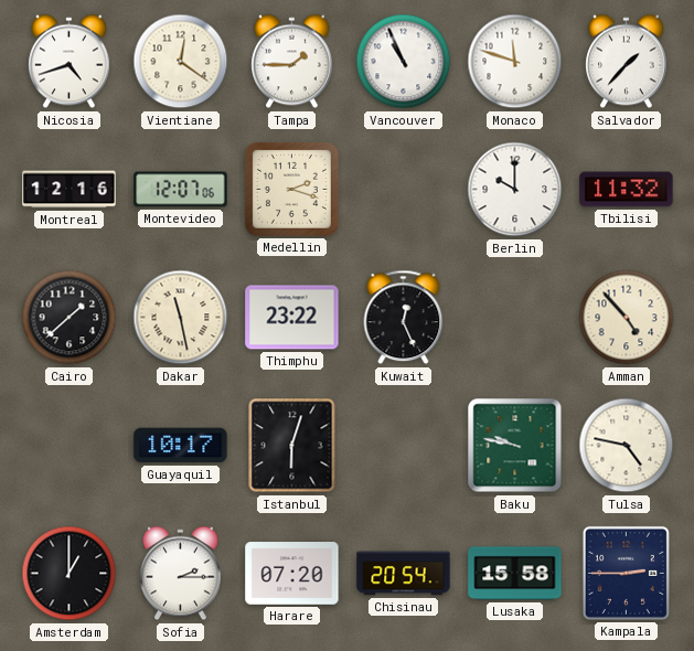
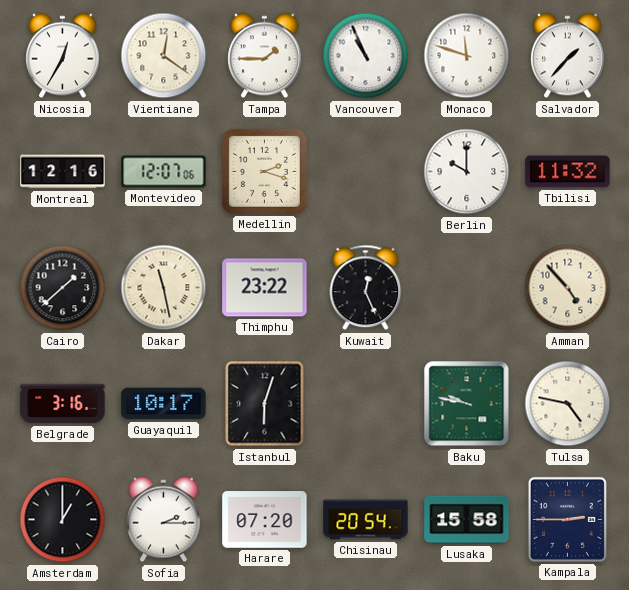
Nicosia: 4:42 -> 12:35
Belgrade: none -> 3:16
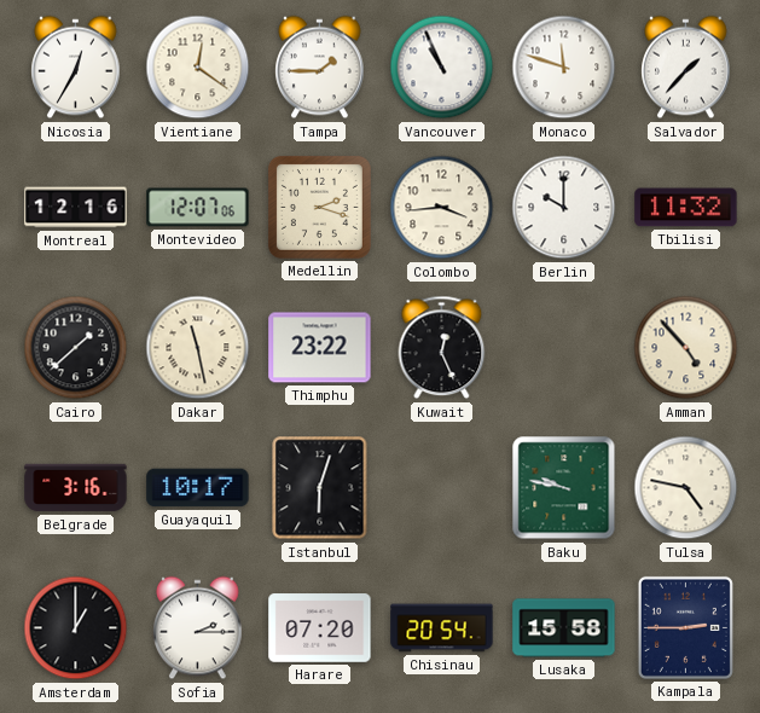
Colombo: none -> 3:44
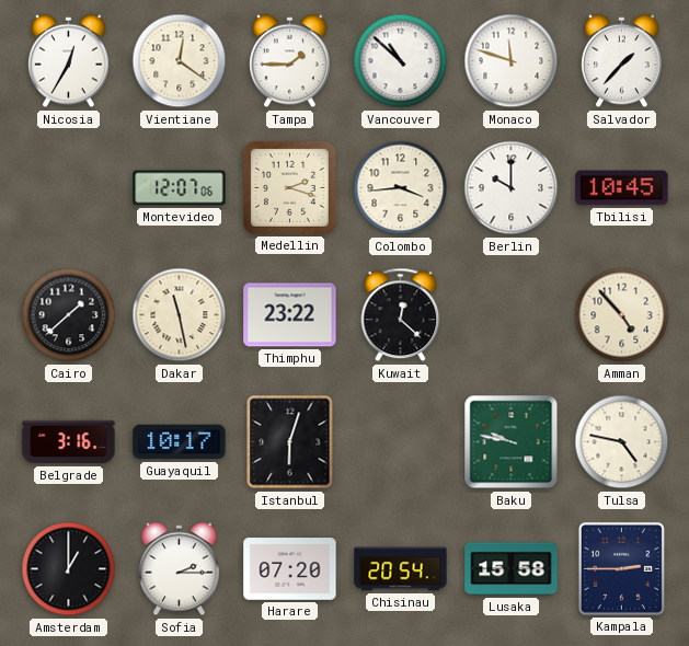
Vancouver: 10:56 -> 10:52
Montreal: 12:16 -> none
Tbilisi: 11:32 -> 10:45
Kuwait: 12:26 -> 12:22
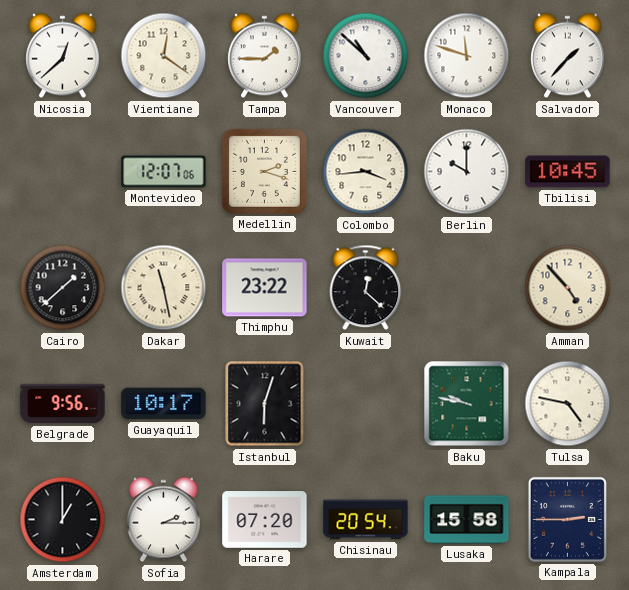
Nicosia: 12:35 -> 12:38
Belgrade: 3:16 -> 9:56
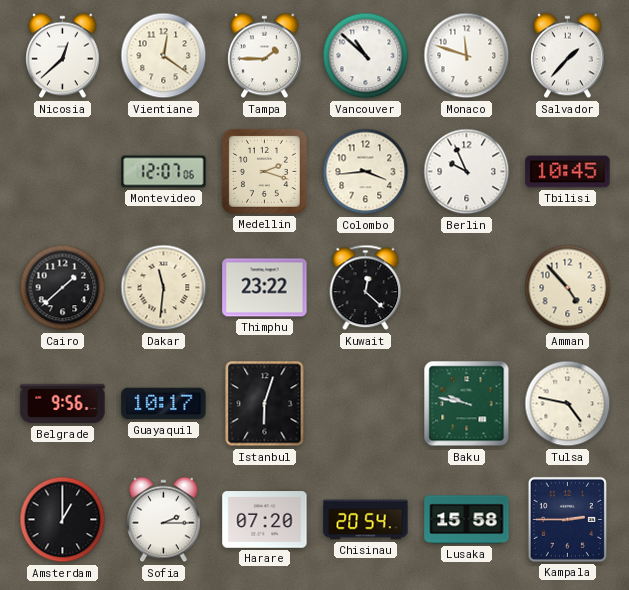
Berlin: 10:00 -> 9:56
Dakar: 11:28 -> 11:31
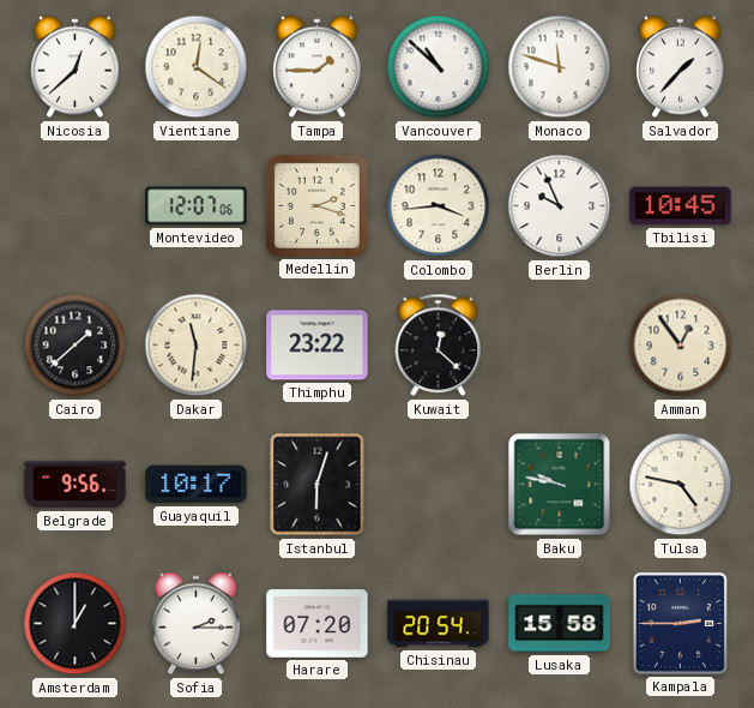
Amman: 4:53 -> 12:54
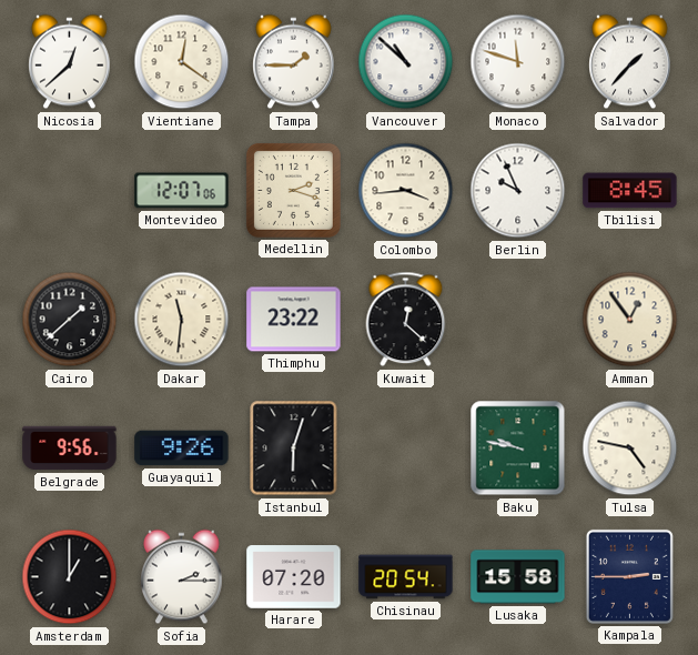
Tbilisi: 10:45 -> 8:45
Guayaquil: 10:17 -> 9:26
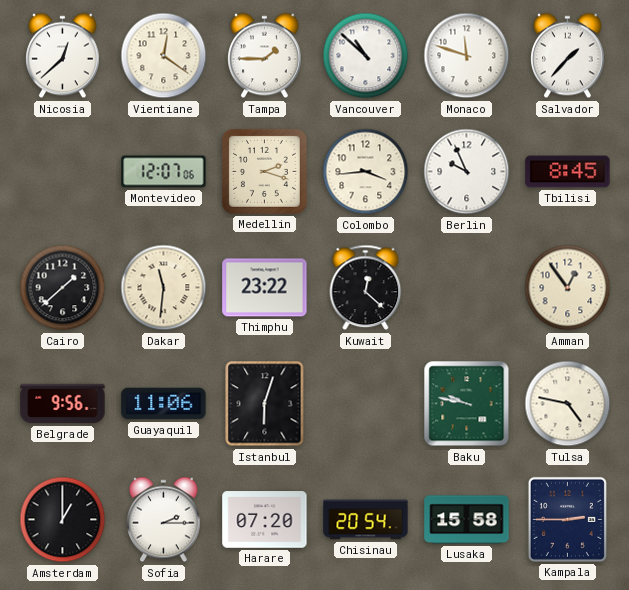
Guayaquil: 9:26 -> 11:06
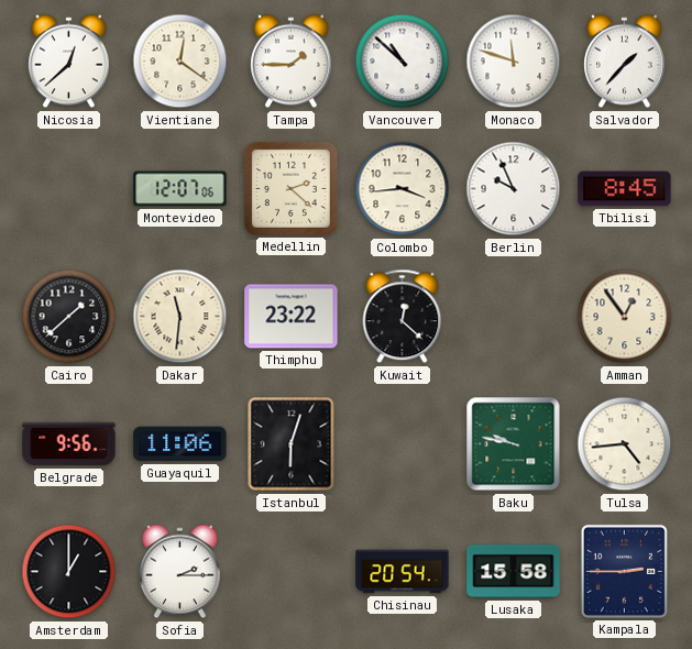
Medellin: 2:18 -> 2:22
Tulsa: 4:47 -> 4:44
Harare: 07:20 -> none
